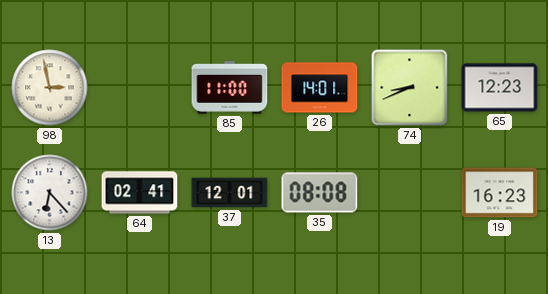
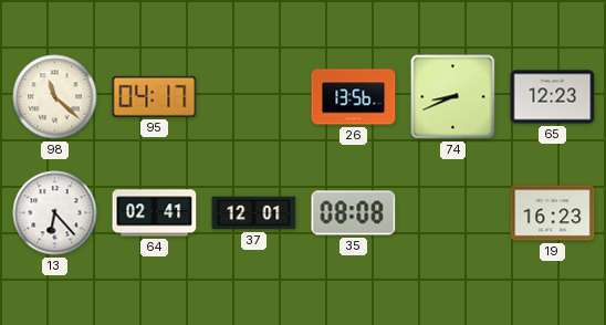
98: 2:58 -> 11:22
95: none -> 04:17
85: 11:00 -> none
26: 14:01 -> 13:56
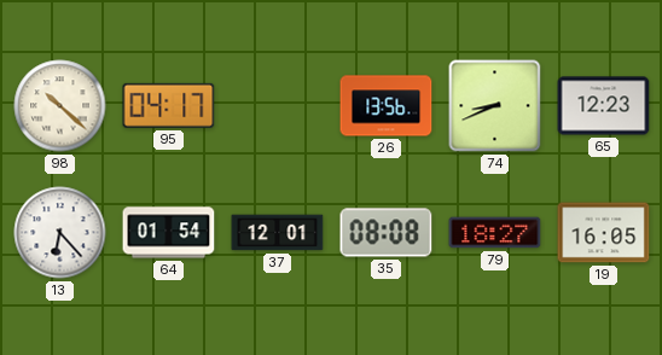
98: 11:22 -> 10:22
64: 02:41 -> 01:54
79: none -> 18:27
19: 16:23 -> 16:05
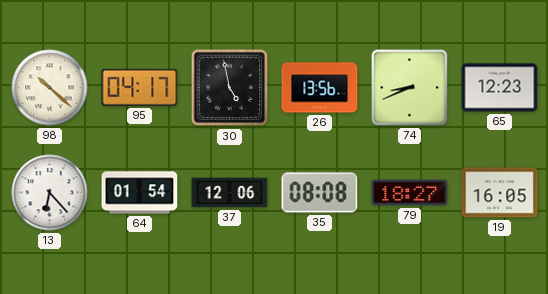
30: none -> 4:58
37: 12:01 -> 12:06
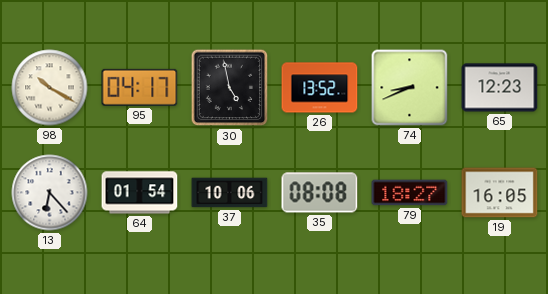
98: 10:22 -> 10:20
26: 13:56 -> 13:52
37: 12:06 -> 10:06
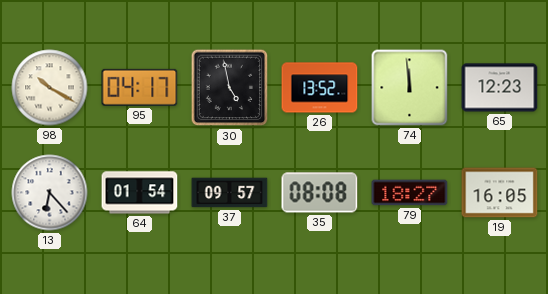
74: 8:41 -> 11:59
37: 10:06 -> 09:57
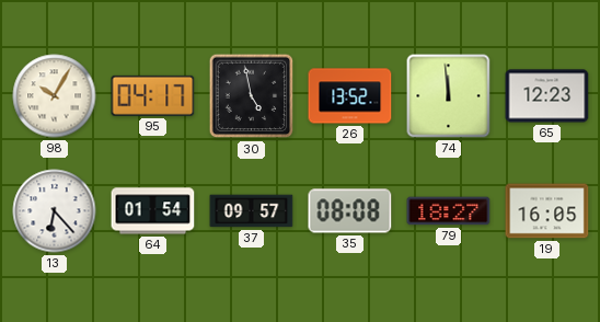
98: 10:20 -> 10:05
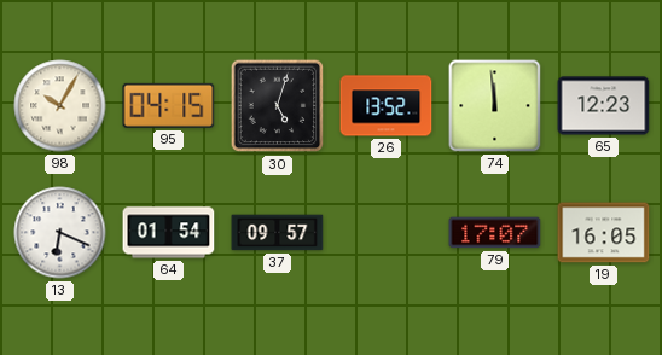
95: 04:17 -> 04:15
30: 4:58 -> 5:03
13: 6:23 -> 6:19
35: 08:08 -> none
79: 18:27 -> 17:07
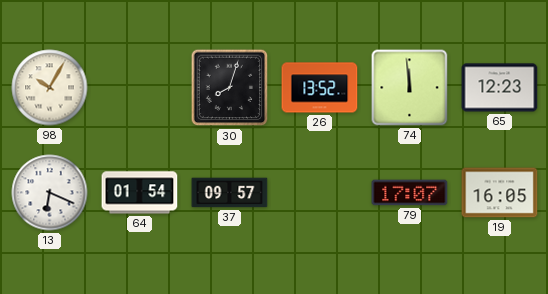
95: 04:15 -> none
30: 5:03 -> 8:03
